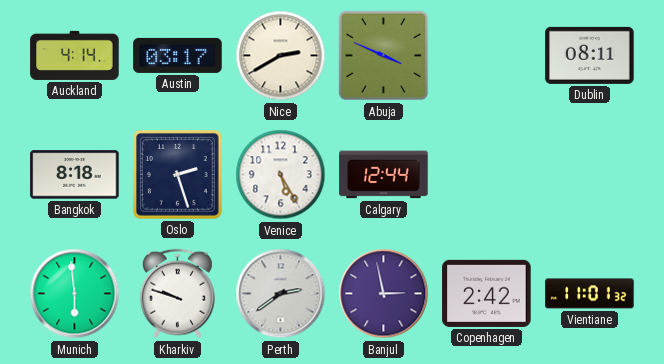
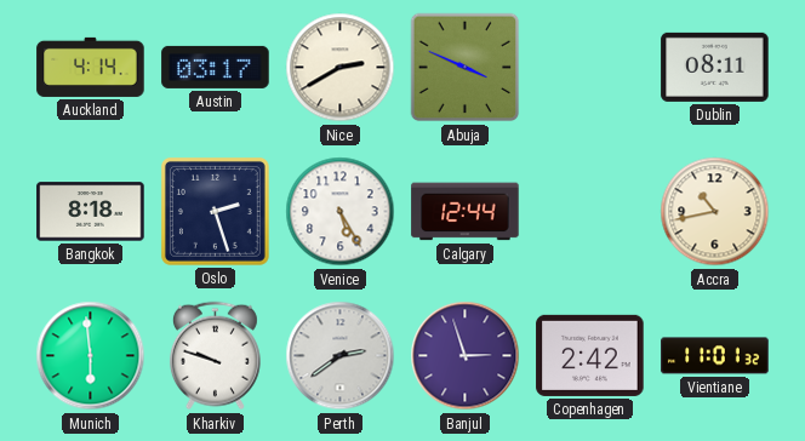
Accra: none -> 10:43
Banjul: 2:58 -> 2:57
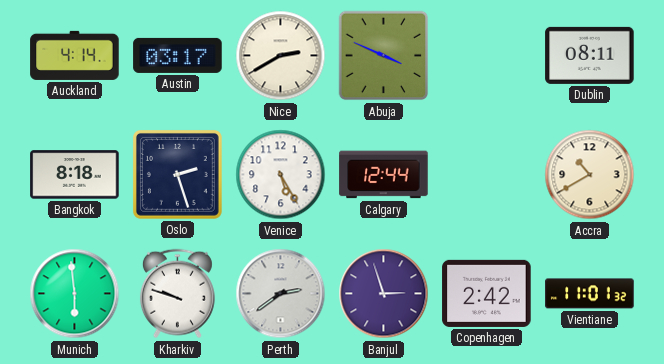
Accra: 10:43 -> 10:40
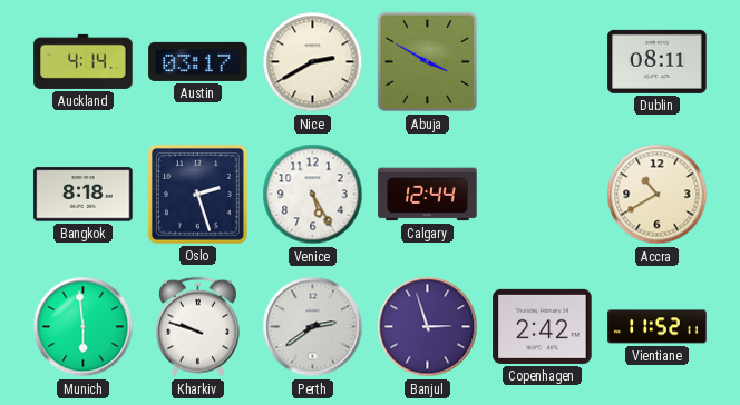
Abuja: 3:49 -> 3:50
Vientiane: 11:01 -> 11:52
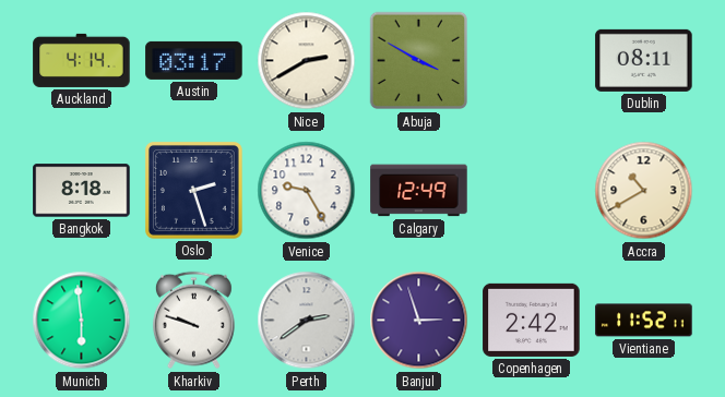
Venice: 5:25 -> 9:25
Calgary: 12:44 -> 12:49
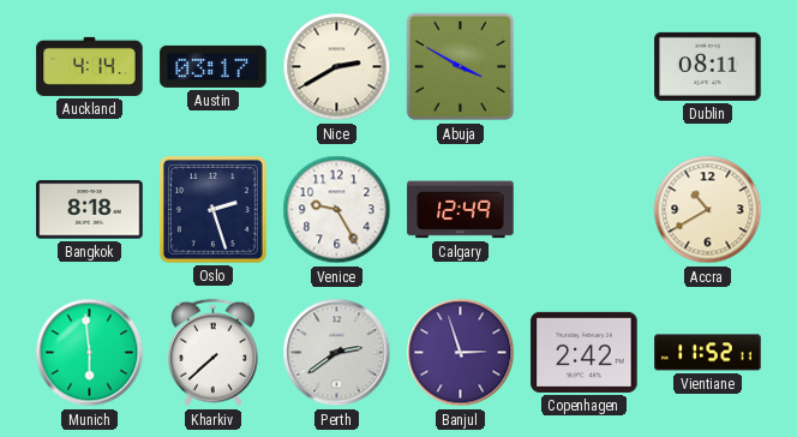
Kharkiv: 9:48 -> 7:38
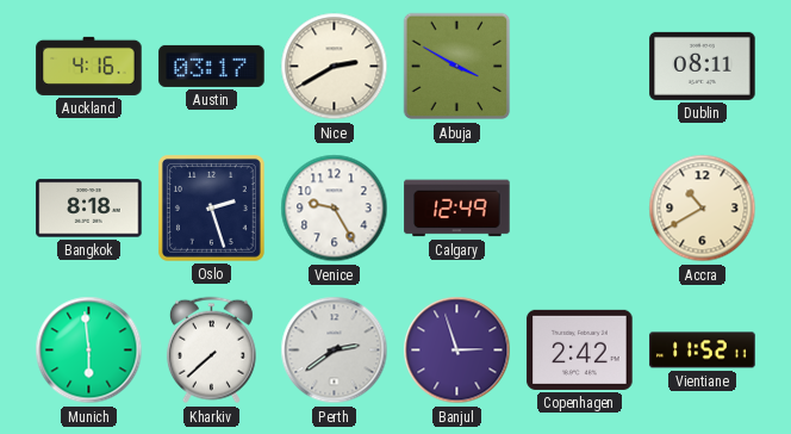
Auckland: 4:14 -> 4:16
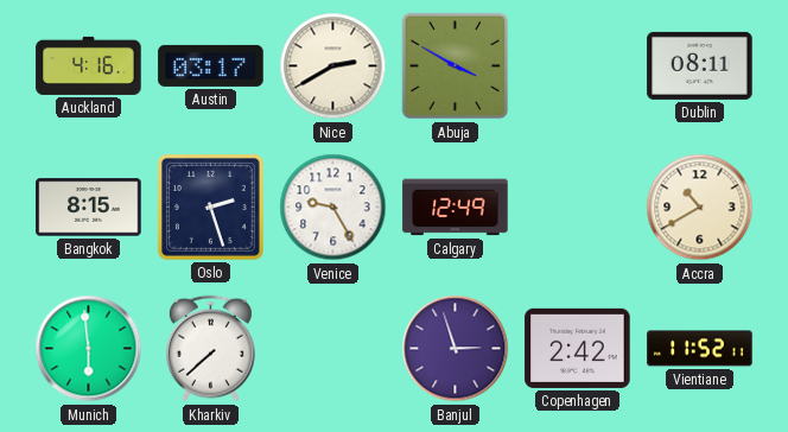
Bangkok: 8:18 -> 8:15
Perth: 2:39 -> none
